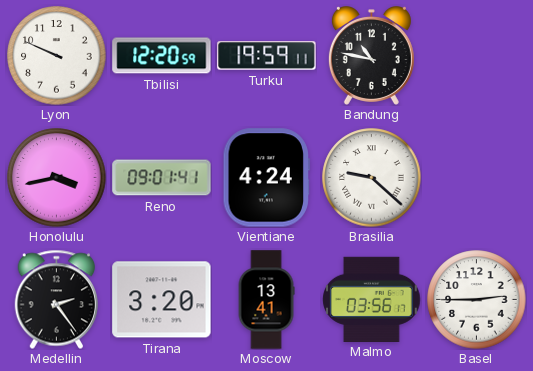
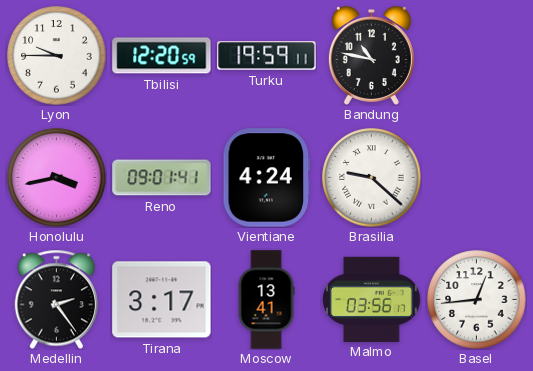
Lyon: 9:49 -> 9:45
Tirana: 3:20 -> 3:17
Basel: 2:45 -> 12:44
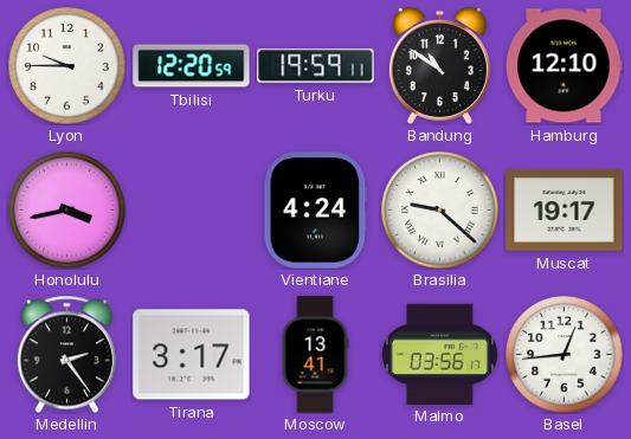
Bandung: 10:47 -> 10:51
Hamburg: none -> 12:10
Reno: 09:01 -> none
Muscat: none -> 19:17
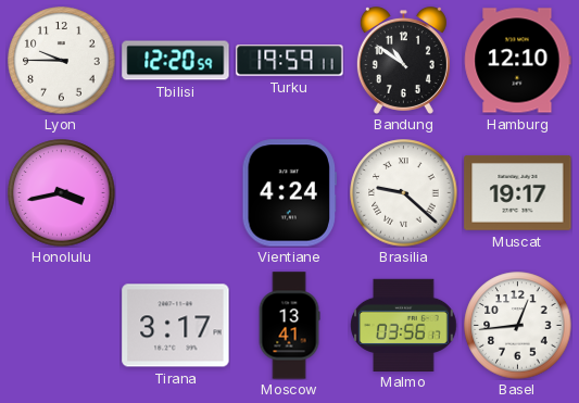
Medellin: 2:24 -> none
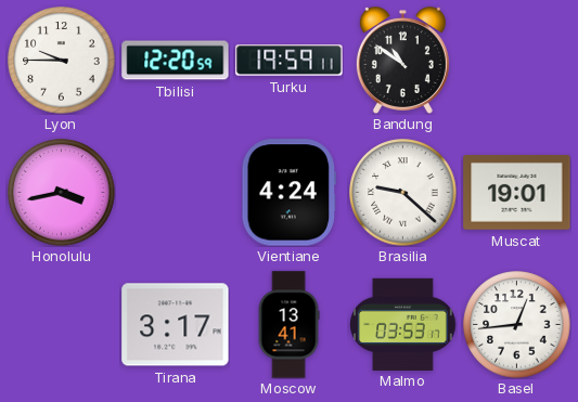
Hamburg: 12:10 -> none
Muscat: 19:17 -> 19:01
Malmo: 03:56 -> 03:53
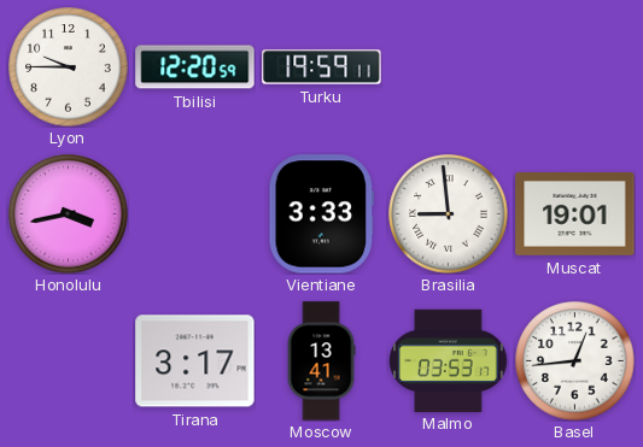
Bandung: 10:51 -> none
Vientiane: 4:24 -> 3:33
Brasilia: 9:22 -> 8:59
